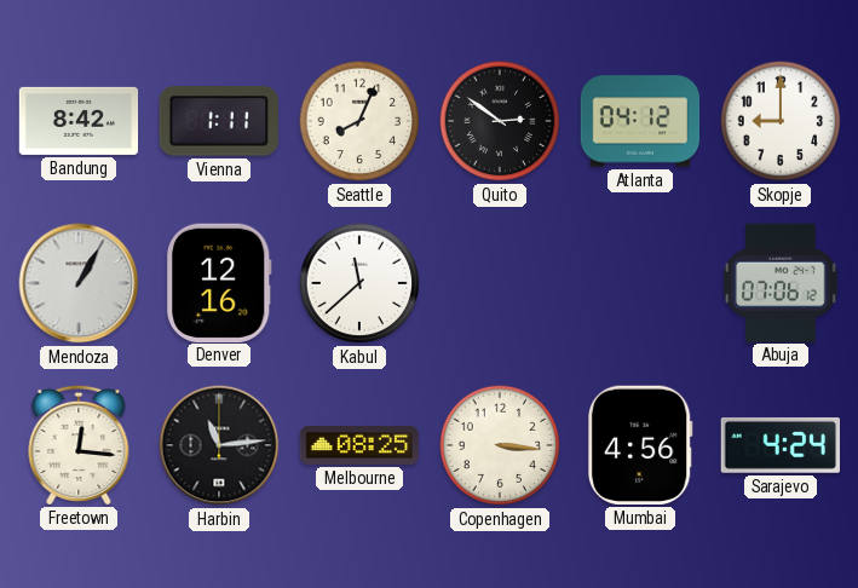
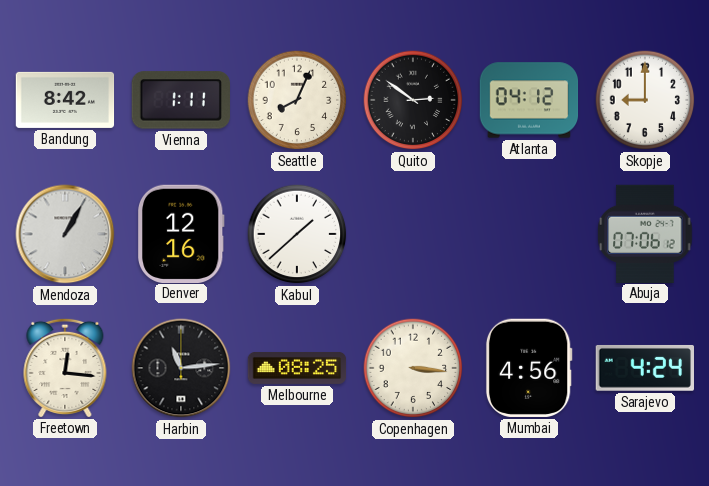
Kabul: 11:38 -> 1:38
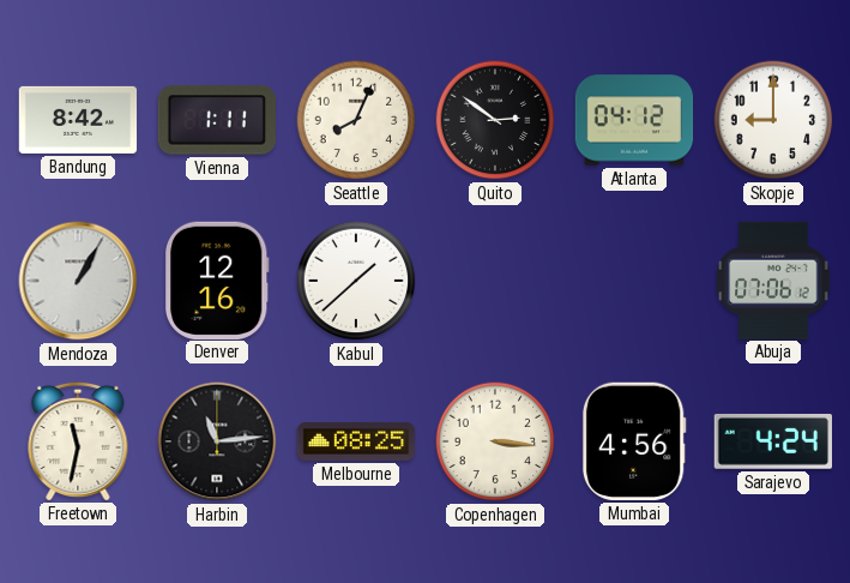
Freetown: 12:16 -> 11:32
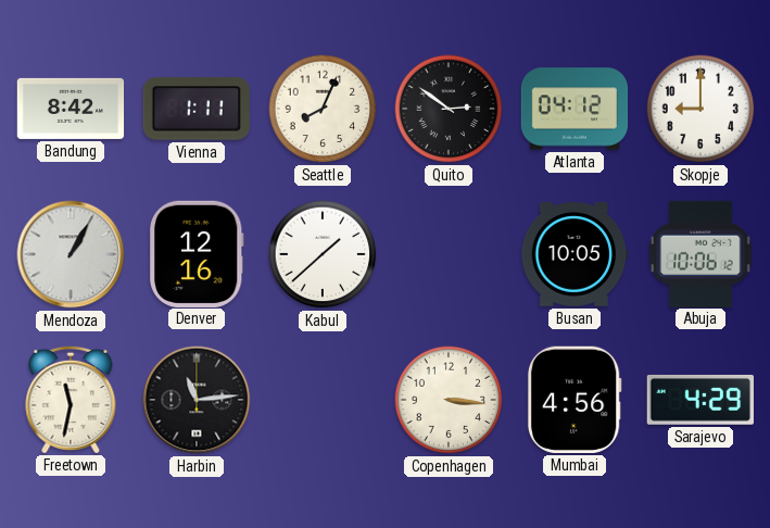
Busan: none -> 10:05
Abuja: 07:06 -> 10:06
Melbourne: 08:25 -> none
Sarajevo: 4:24 -> 4:29
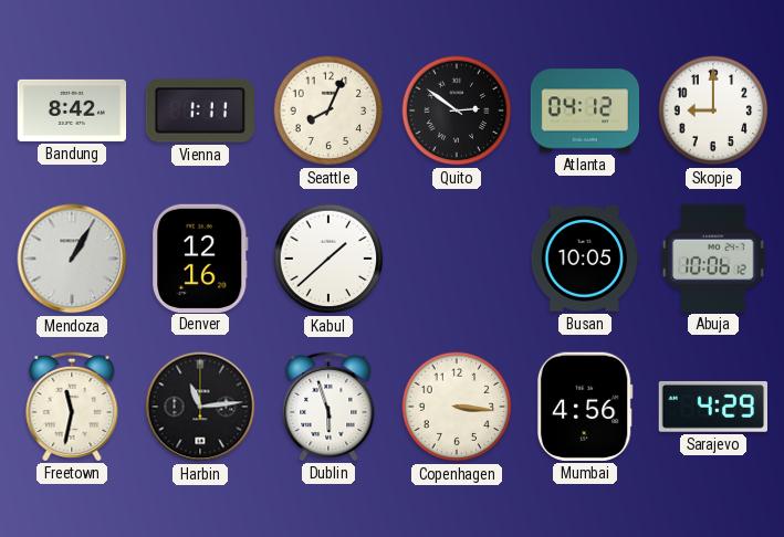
Dublin: none -> 5:57
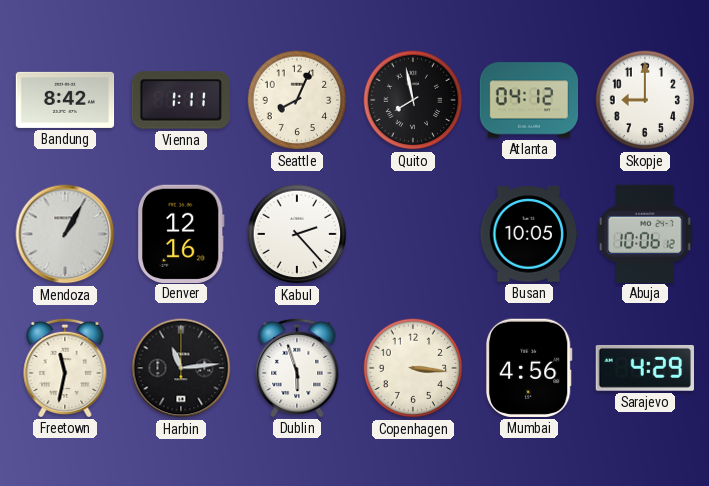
Quito: 2:51 -> 7:58
Kabul: 1:38 -> 2:23
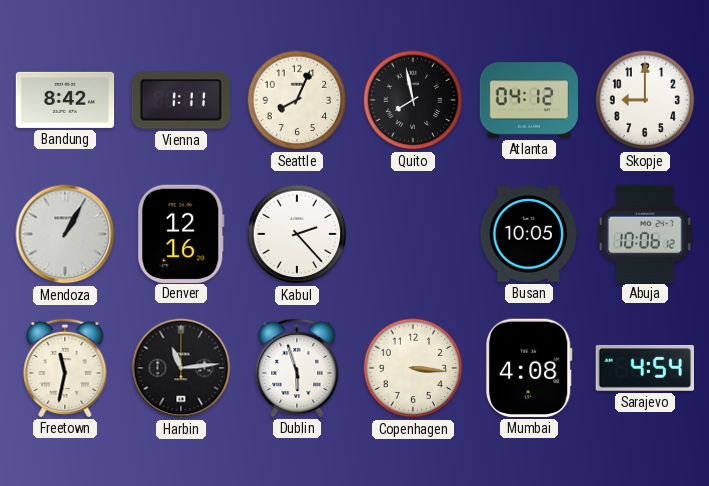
Mumbai: 4:56 -> 4:08
Sarajevo: 4:29 -> 4:54
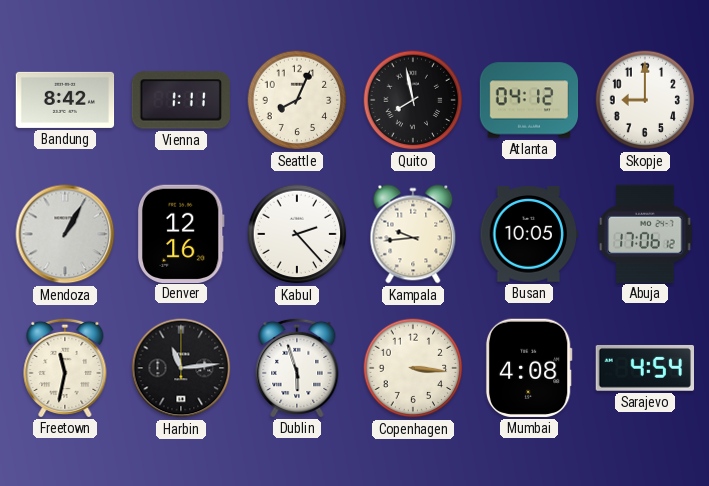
Kampala: none -> 9:44
Abuja: 10:06 -> 17:06
